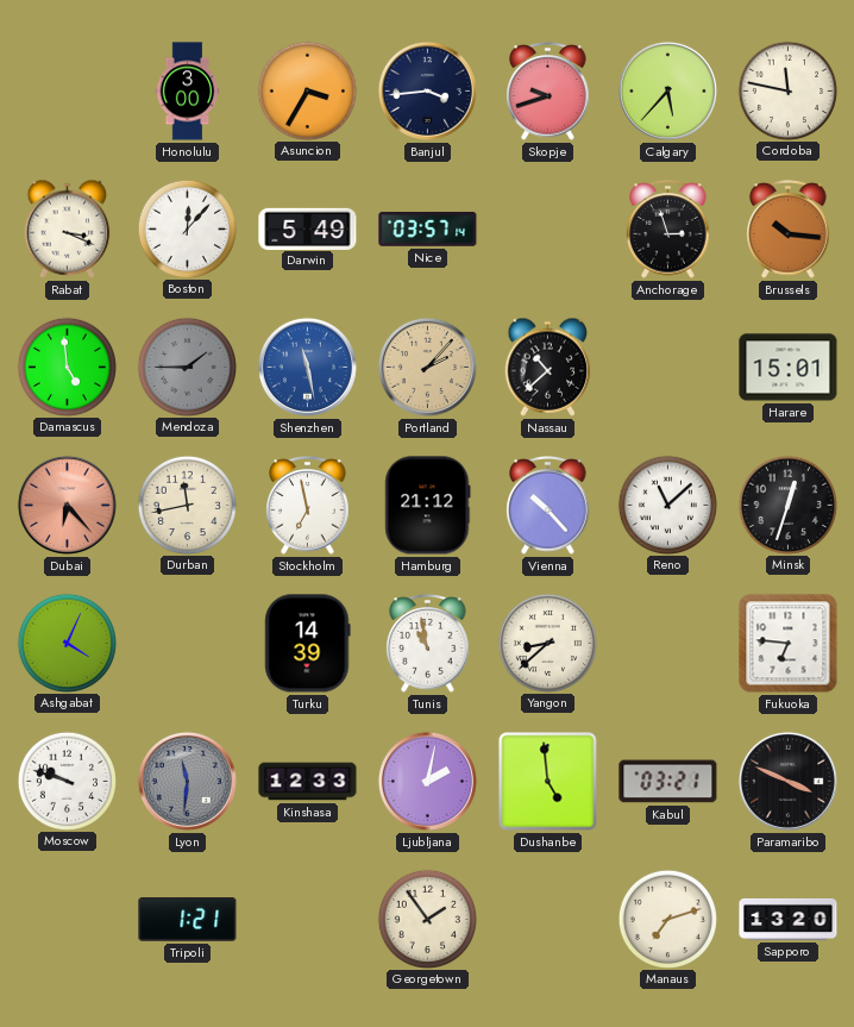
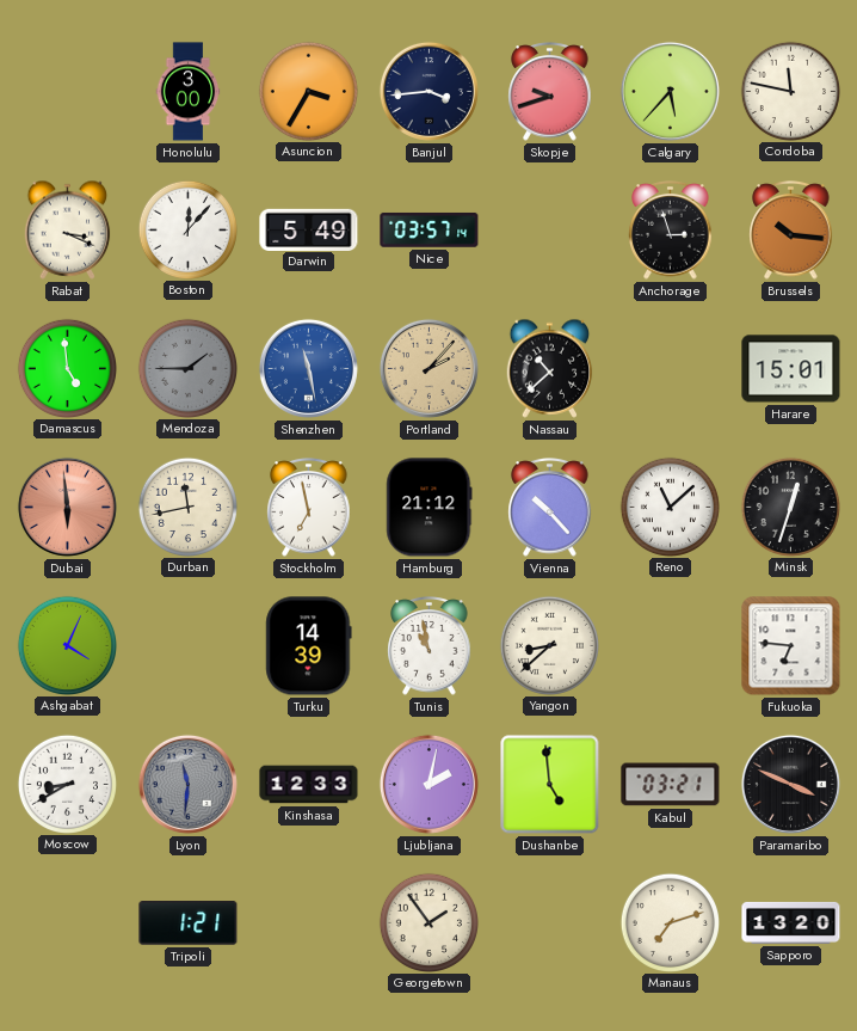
Dubai: 6:23 -> 5:59
Moscow: 9:48 -> 8:40
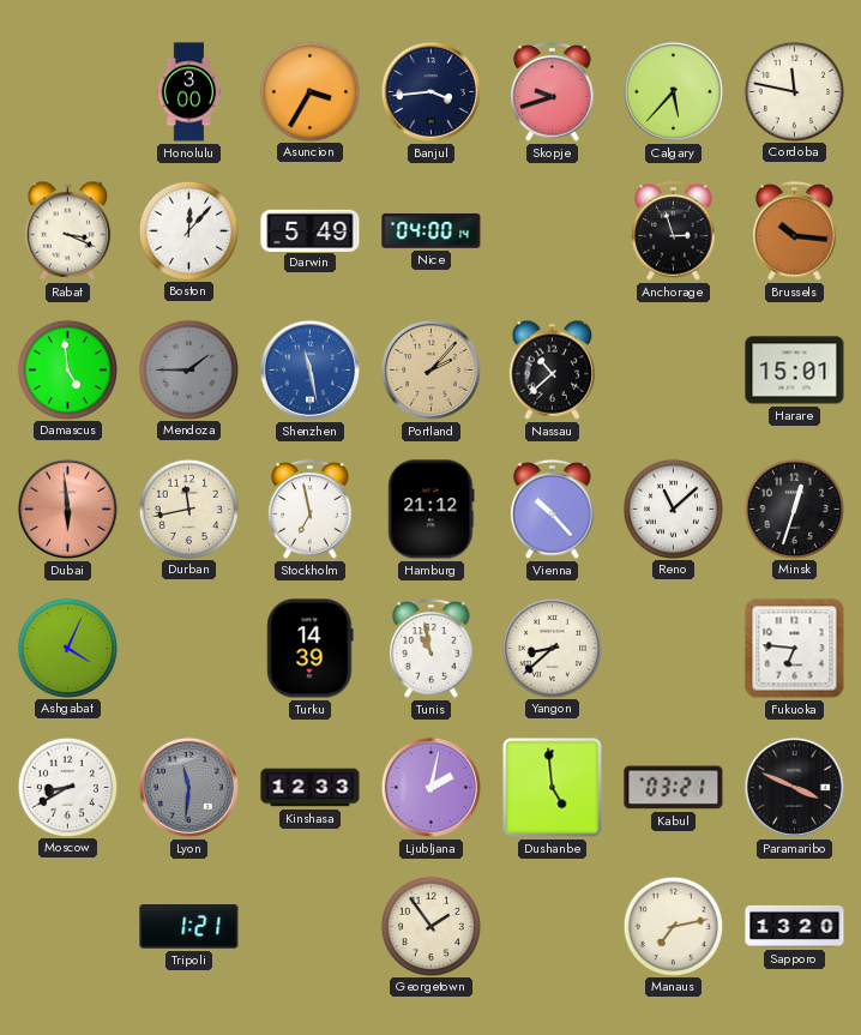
Nice: 03:57 -> 04:00
Manaus: 7:12 -> 7:13
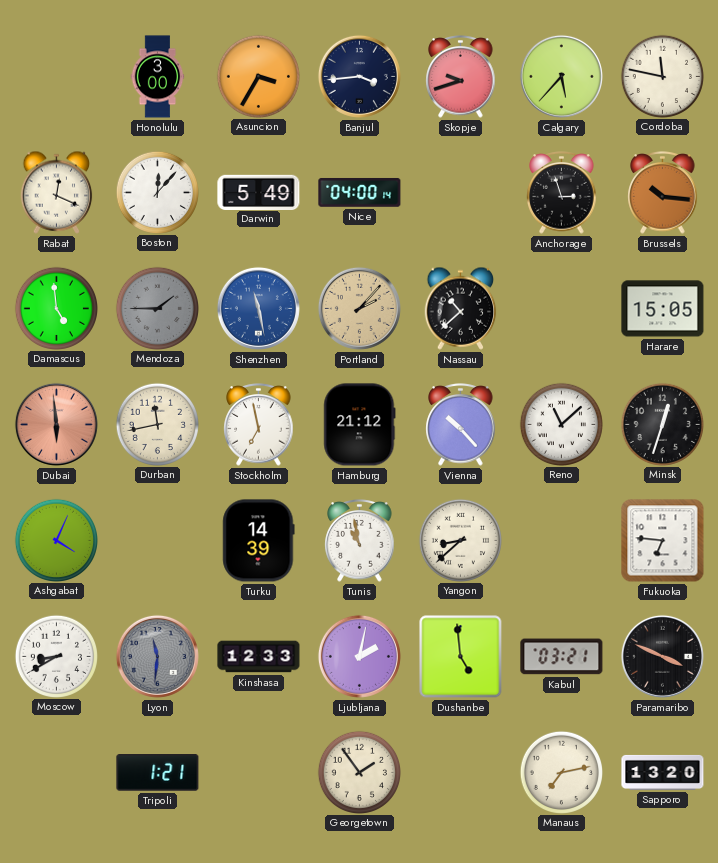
Rabat: 3:19 -> 12:19
Harare: 15:01 -> 15:05
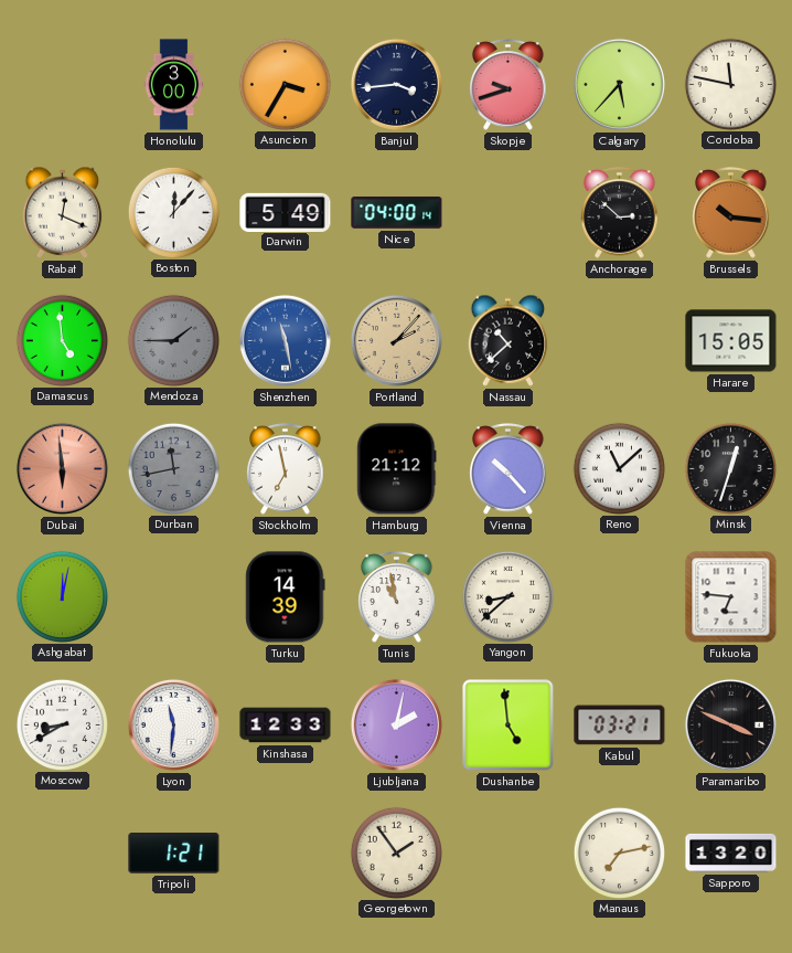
Anchorage: 2:57 -> 2:52
Durban dial: cream -> grey
Ashgabat: 4:04 -> 12:02
Lyon dial: grey -> white
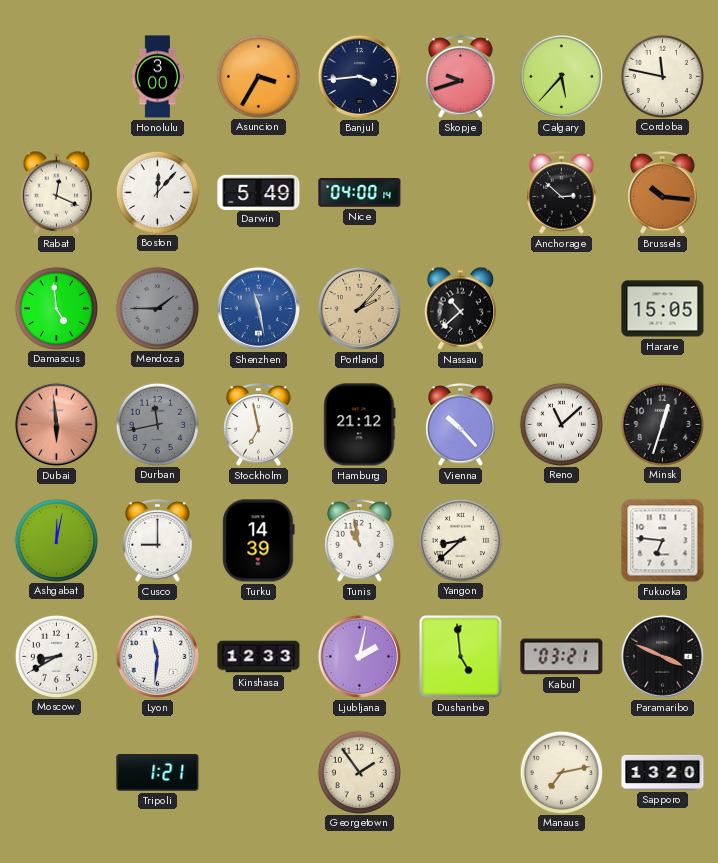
Cusco: none -> 9:00
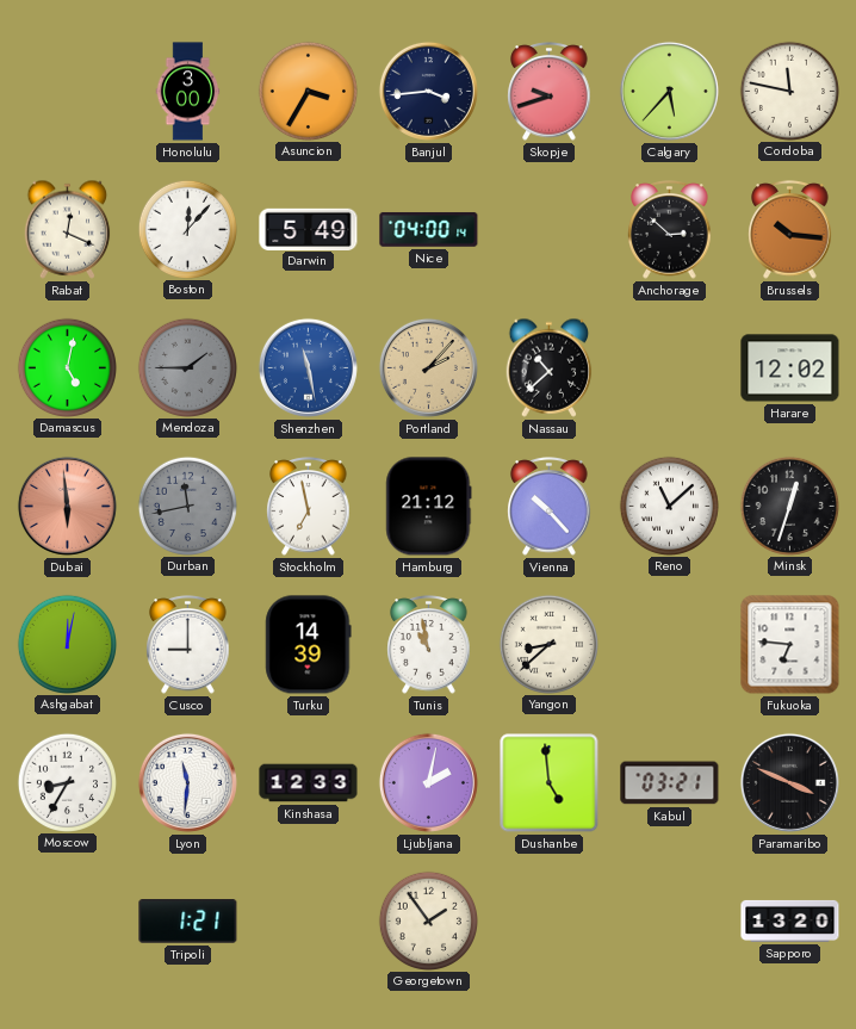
Damascus: 4:59 -> 5:02
Harare: 15:05 -> 12:02
Moscow: 8:40 -> 8:35
Manaus: 7:13 -> none
